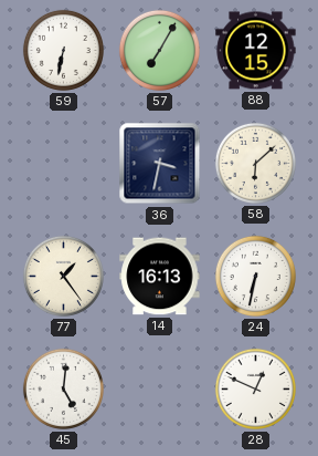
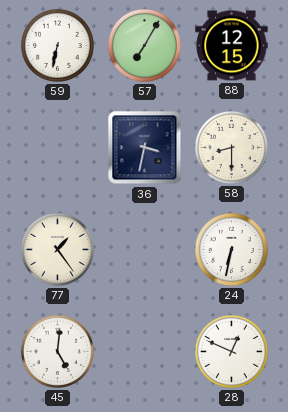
58: 6:08 -> 8:30
14: 16:13 -> none
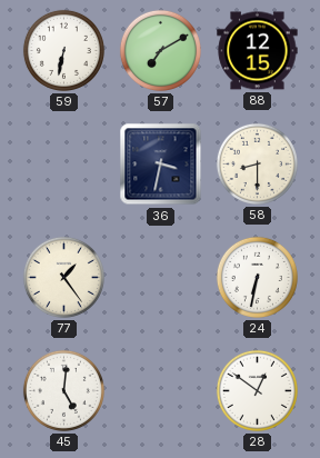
57: 7:05 -> 7:10
28: 12:49 -> 12:51
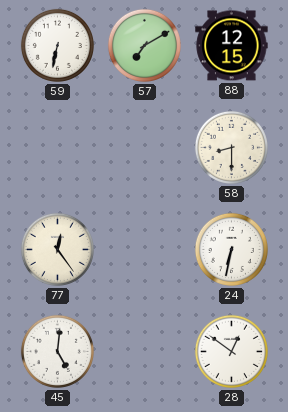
36: 3:32 -> none
77: 1:24 -> 12:24
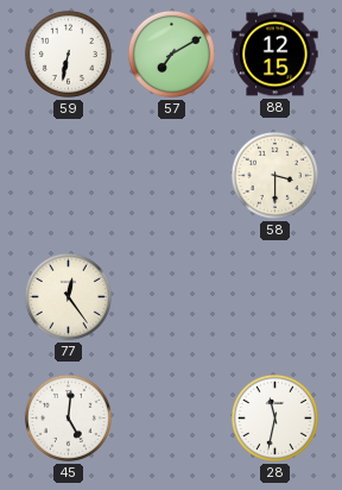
58: 8:30 -> 3:30
24: 6:32 -> none
28: 12:51 -> 11:32
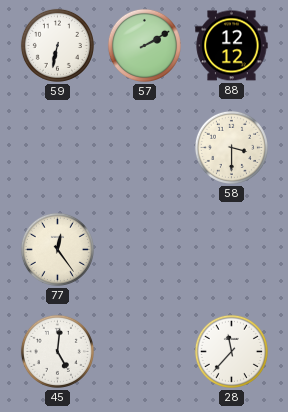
57: 7:10 -> 2:10
88: 12:15 -> 12:12
28: 11:32 -> 11:37
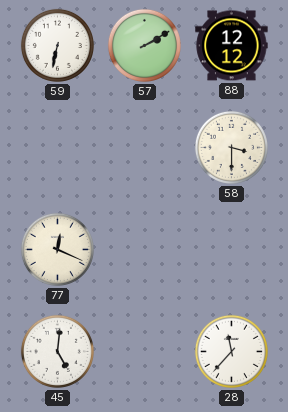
77: 12:24 -> 12:19
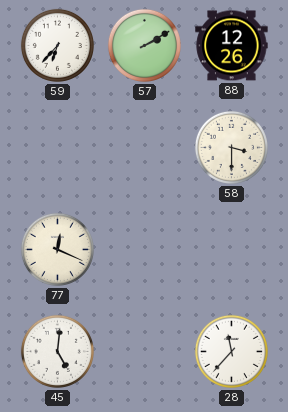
59: 6:32 -> 6:37
88: 12:12 -> 12:26
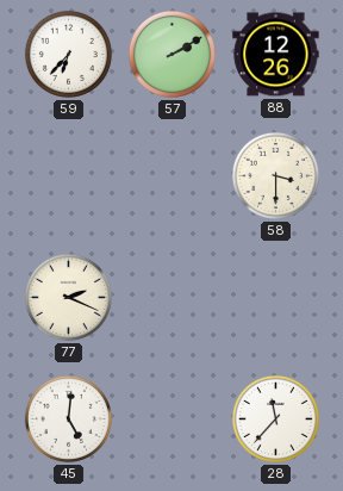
77: 12:19 -> 2:19
